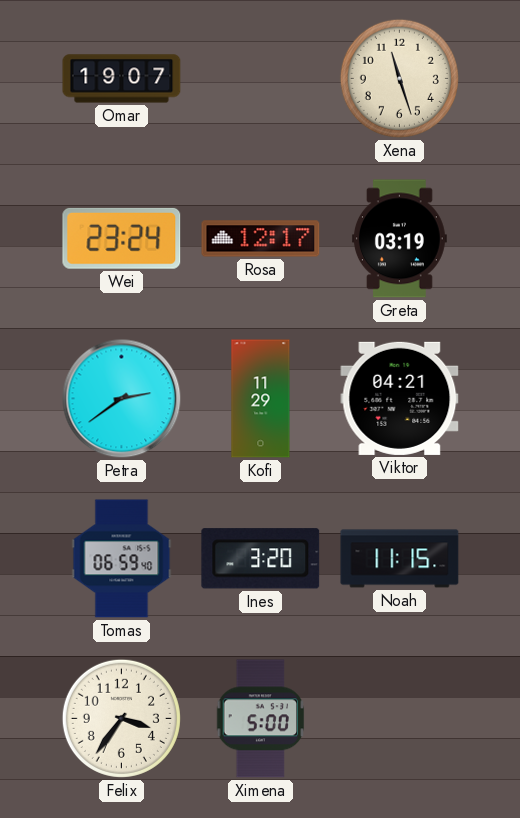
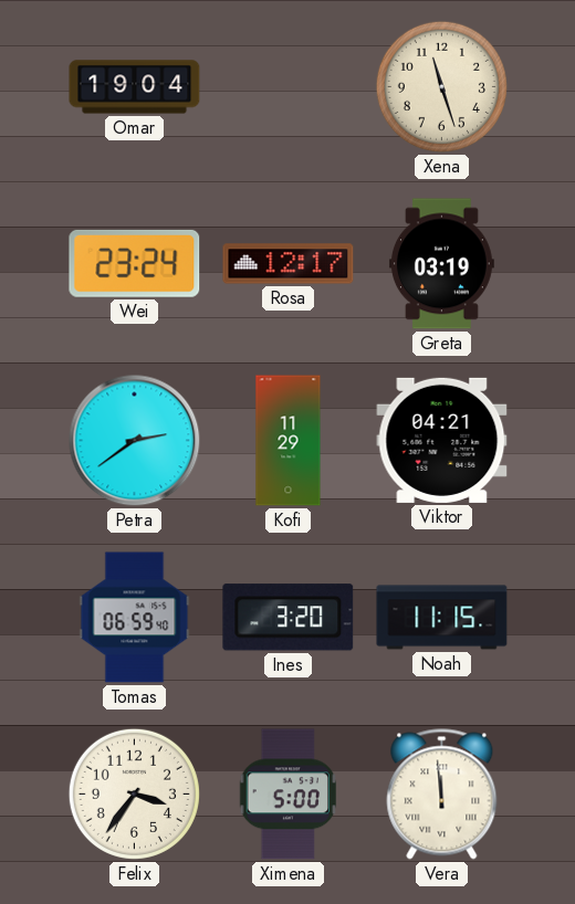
Omar: 19:07 -> 19:04
Vera: none -> 11:59
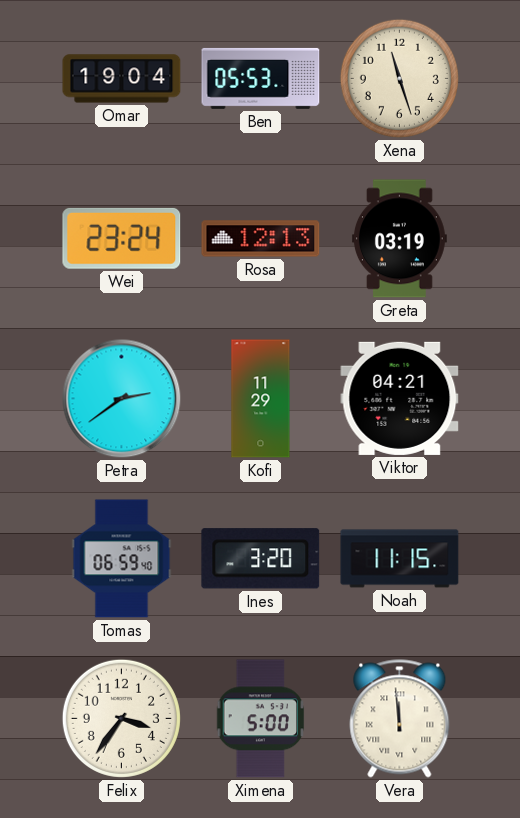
Ben: none -> 05:53
Rosa: 12:17 -> 12:13
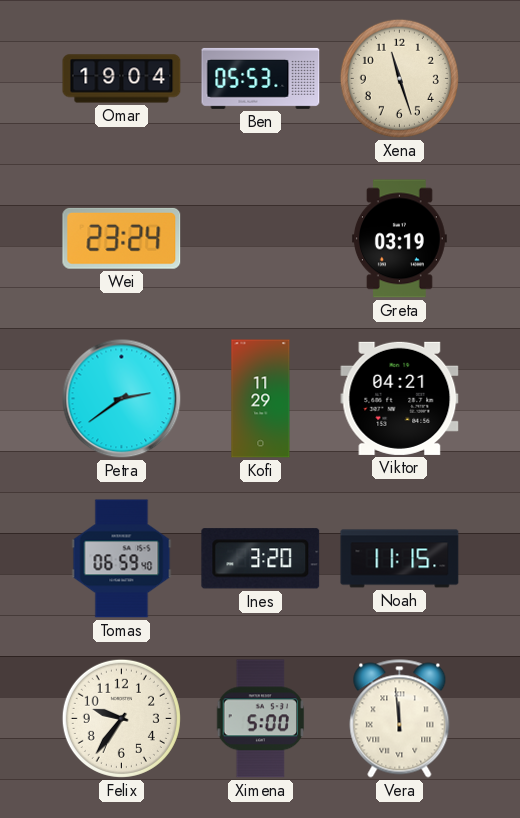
Rosa: 12:13 -> none
Felix: 3:36 -> 9:36
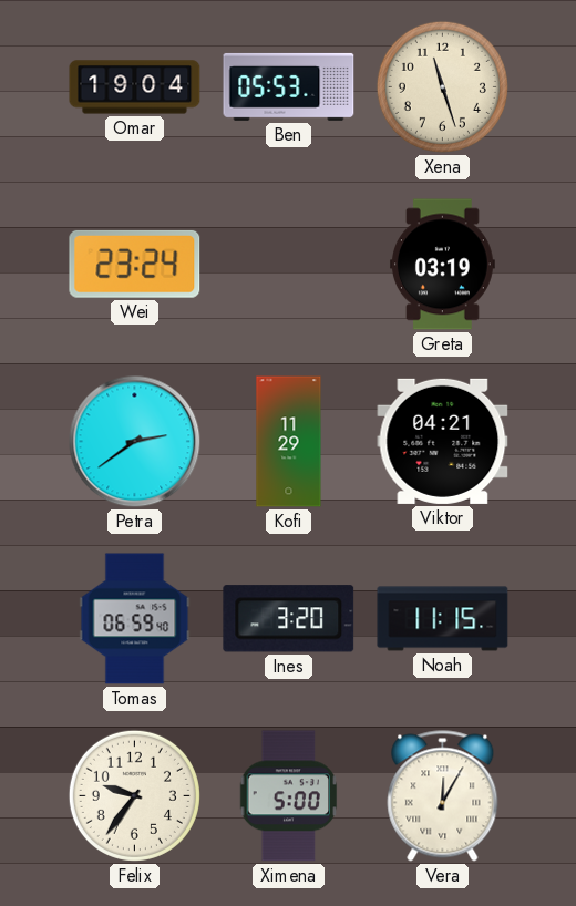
Vera: 11:59 -> 12:05
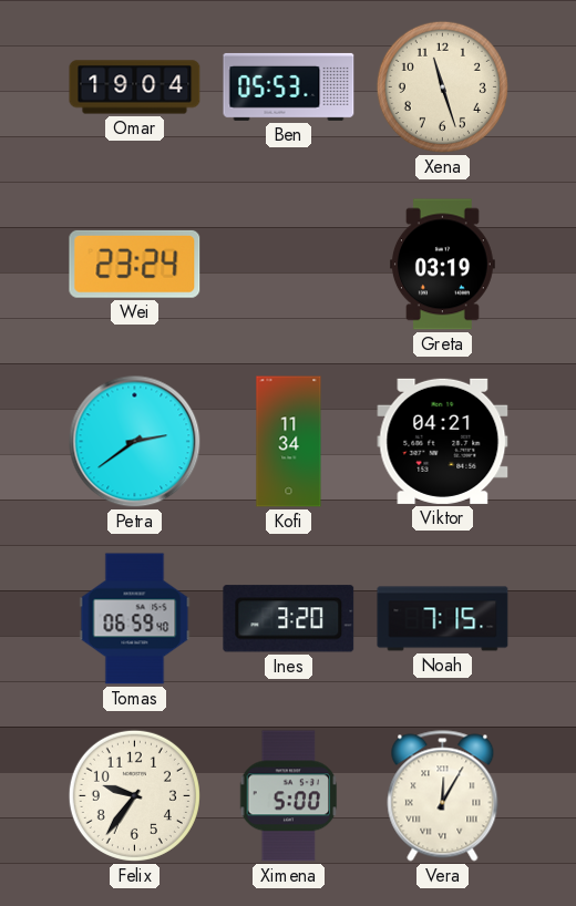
Kofi: 11:29 -> 11:34
Noah: 11:15 -> 7:15
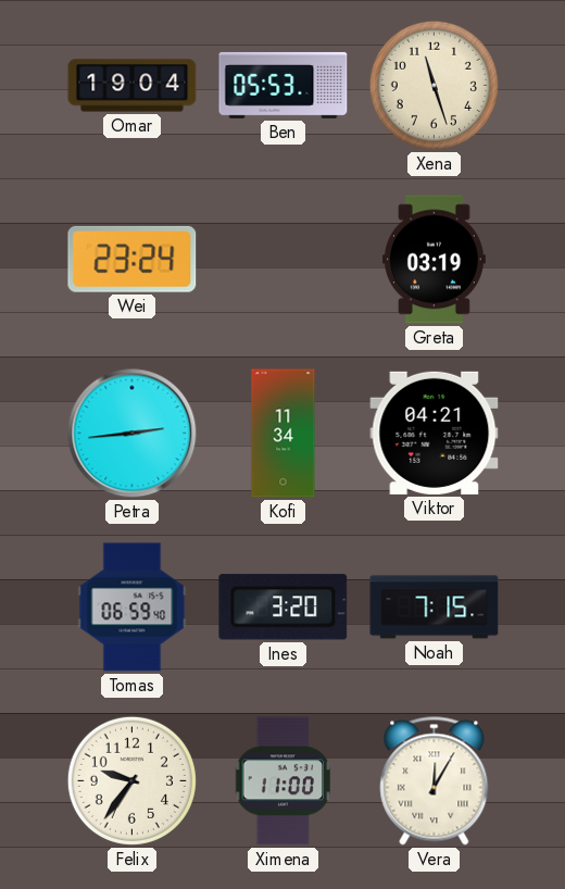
Petra: 2:39 -> 2:44
Ximena: 5:00 -> 11:00
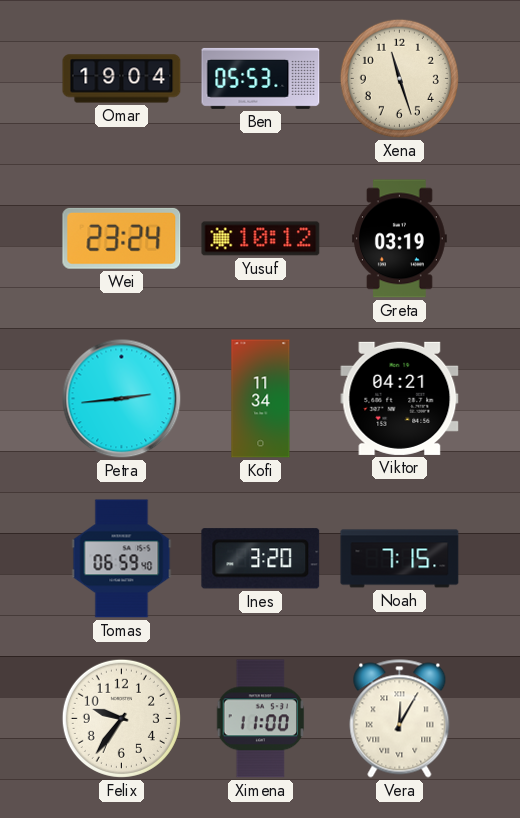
Yusuf: none -> 10:12
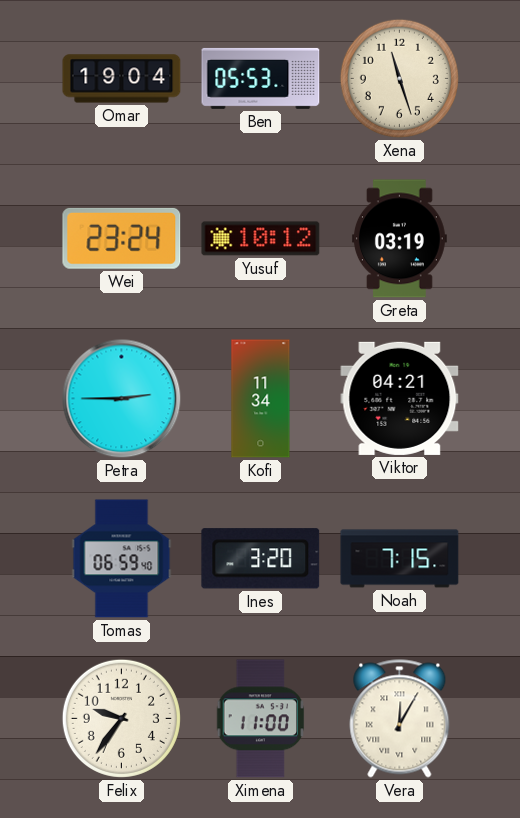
Petra: 2:44 -> 2:45
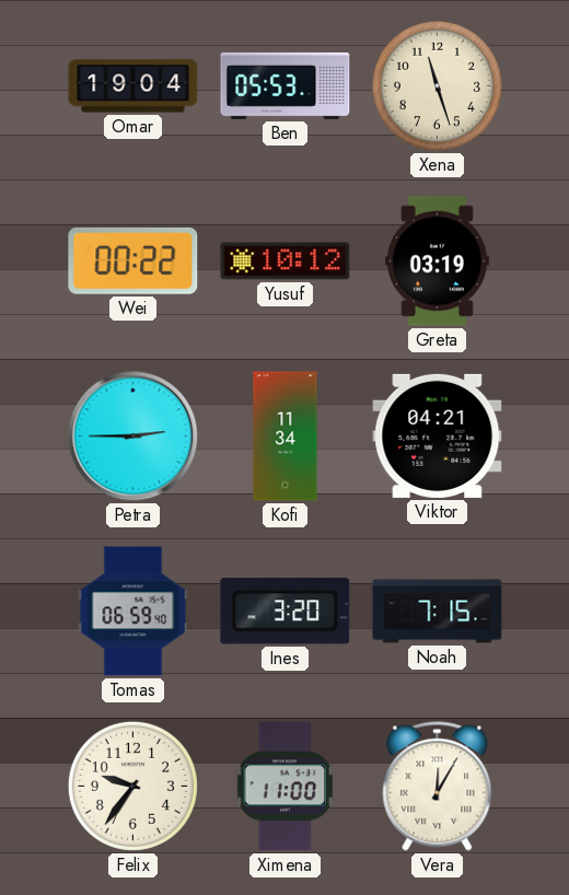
Wei: 23:24 -> 00:22
